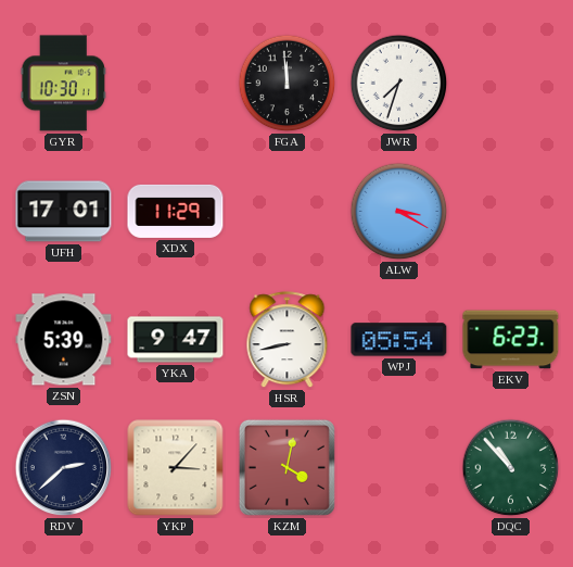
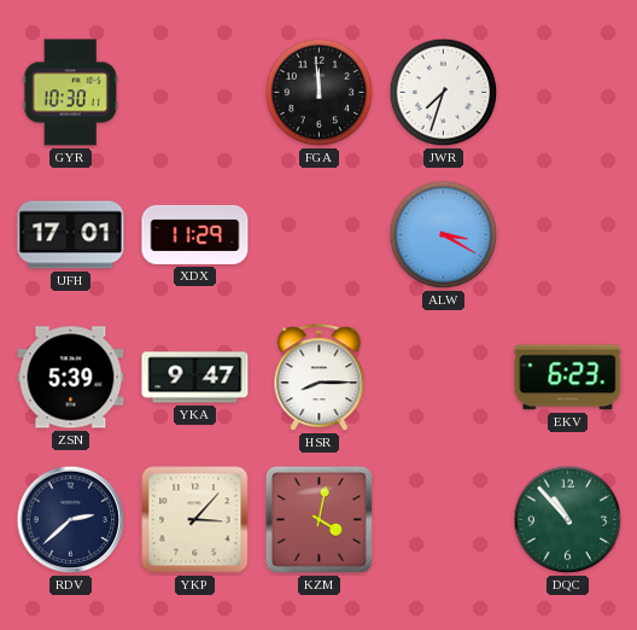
HSR: 8:43 -> 8:15
WPJ: 05:54 -> none
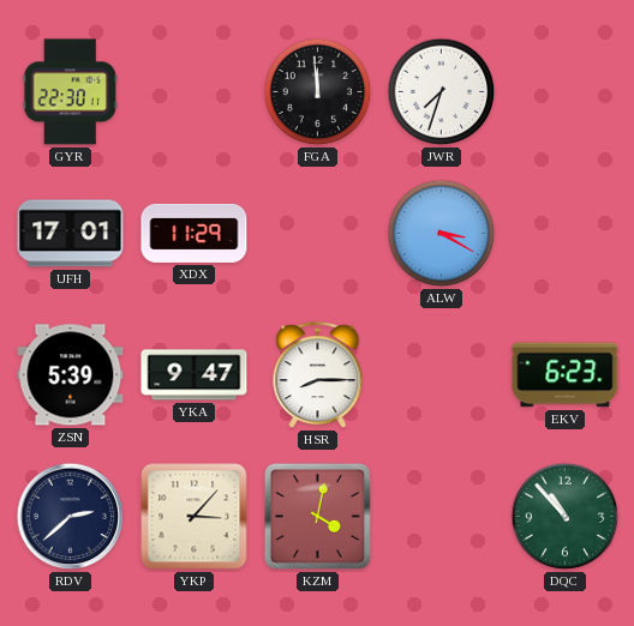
GYR: 10:30 -> 22:30
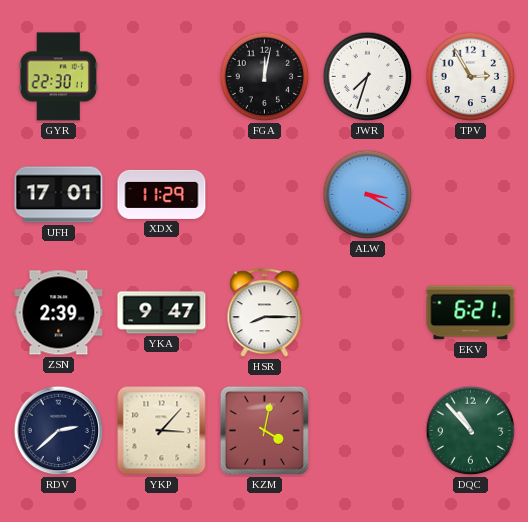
FGA: 11:59 -> 12:02
TPV: none -> 2:55
ZSN: 5:39 -> 2:39
EKV: 6:23 -> 6:21
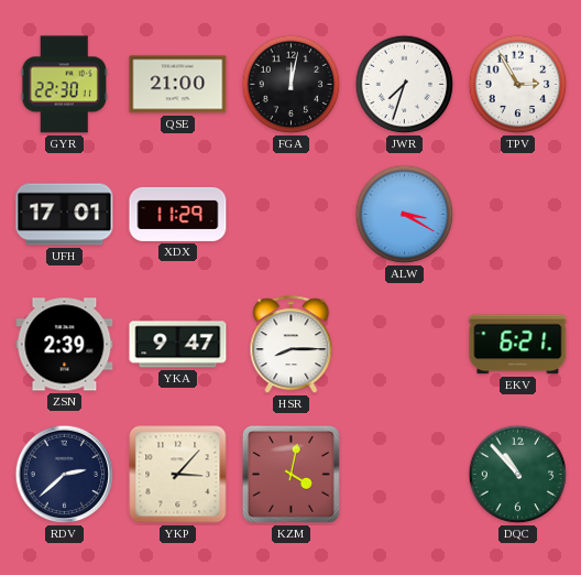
QSE: none -> 21:00
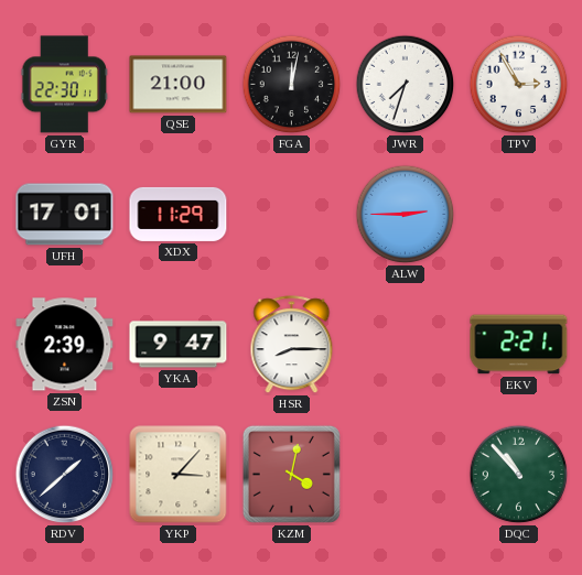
ALW: 3:20 -> 2:45
EKV: 6:21 -> 2:21
RDV: 2:38 -> 1:38
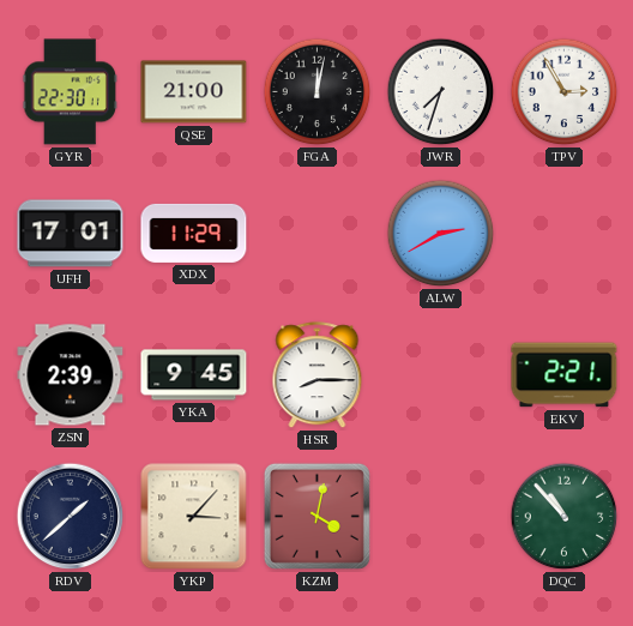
ALW: 2:45 -> 2:40
YKA: 9:47 -> 9:45
